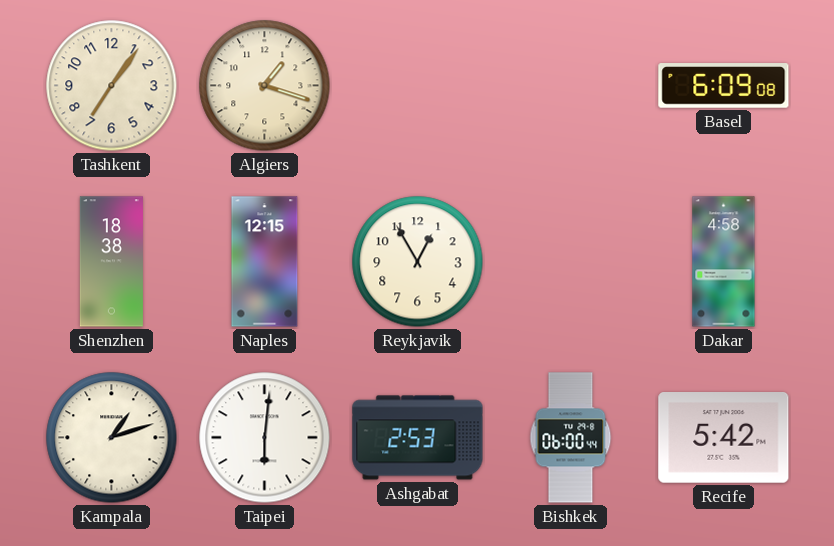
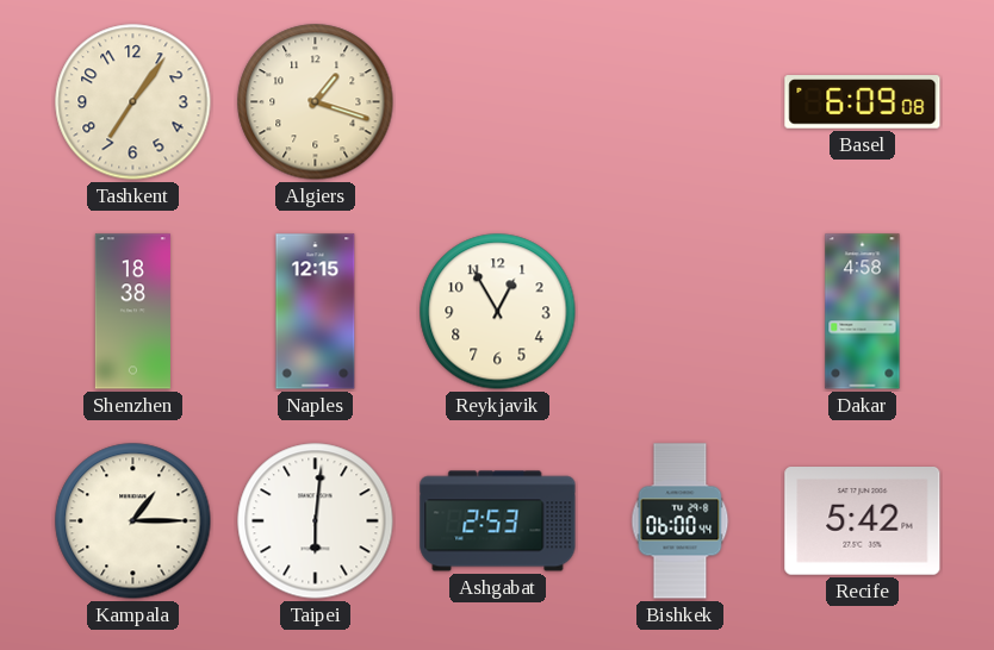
Kampala: 1:12 -> 1:15
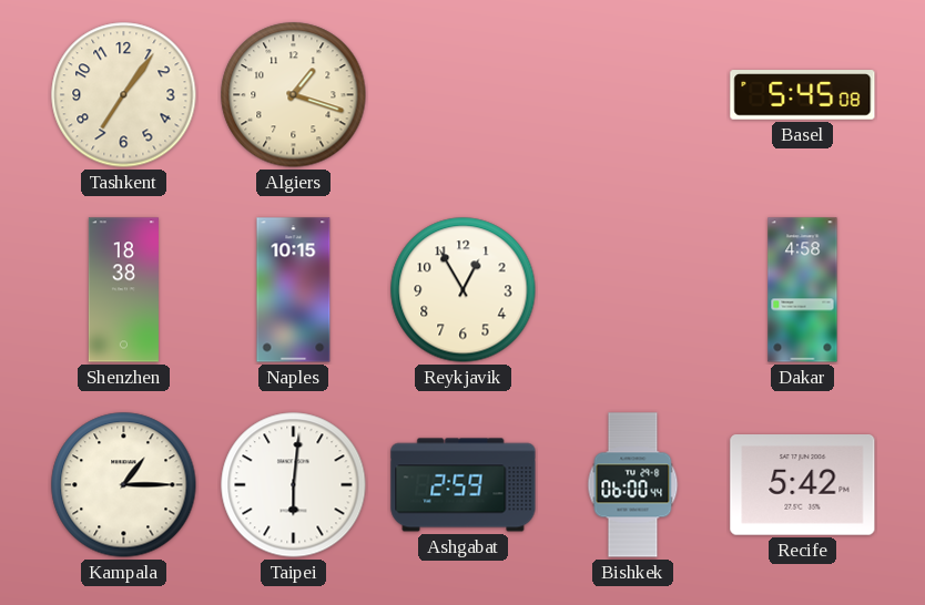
Basel: 6:09 -> 5:45
Naples: 12:15 -> 10:15
Ashgabat: 2:53 -> 2:59
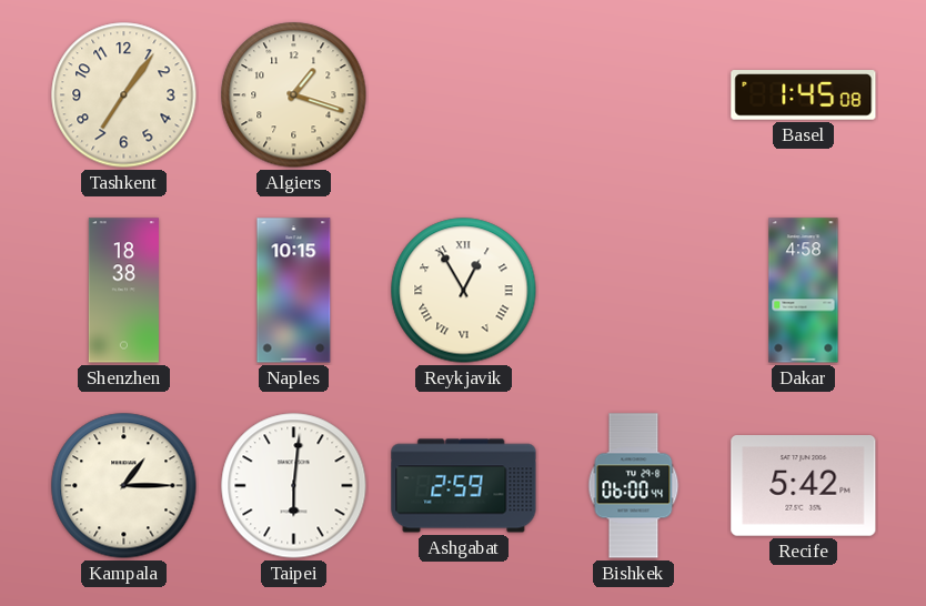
Basel: 5:45 -> 1:45
Reykjavik numerals: Arabic -> Roman
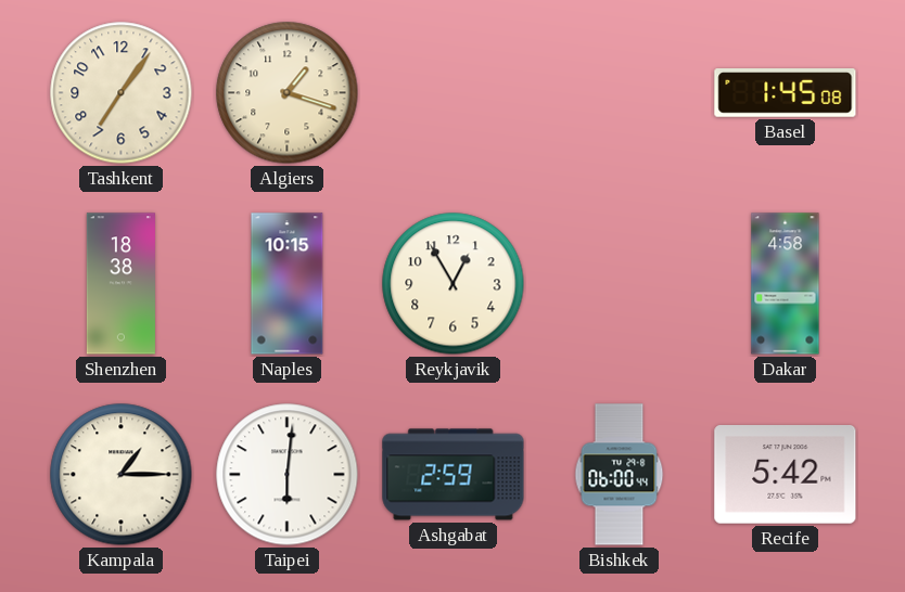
Reykjavik numerals: Roman -> Arabic
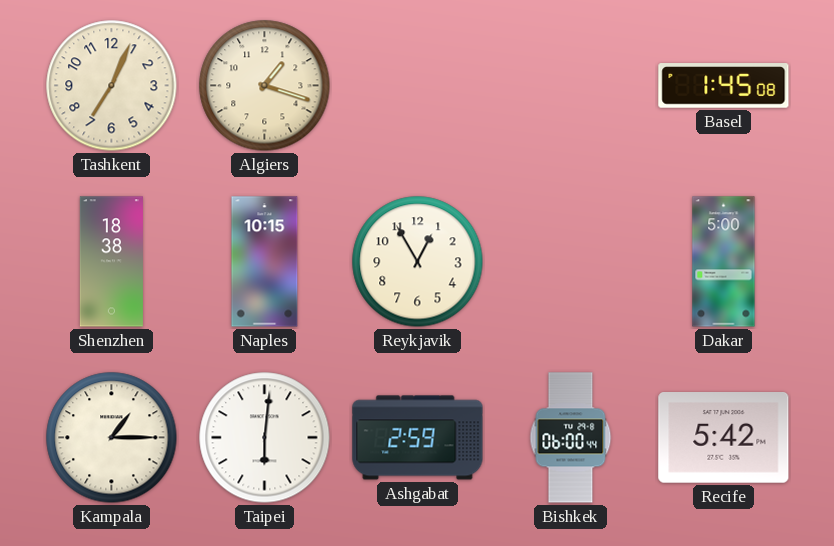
Tashkent: 7:06 -> 7:04
Dakar: 4:58 -> 5:00
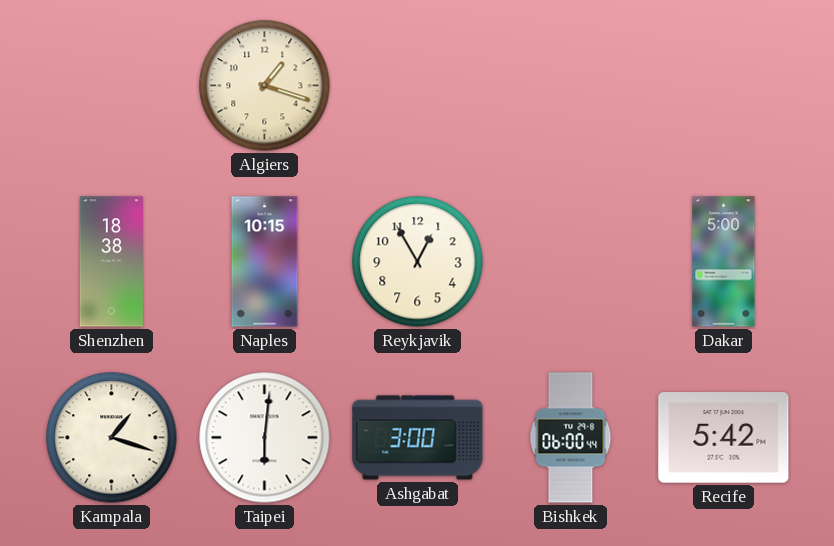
Tashkent: 7:04 -> none
Basel: 1:45 -> none
Kampala: 1:15 -> 1:18
Ashgabat: 2:59 -> 3:00
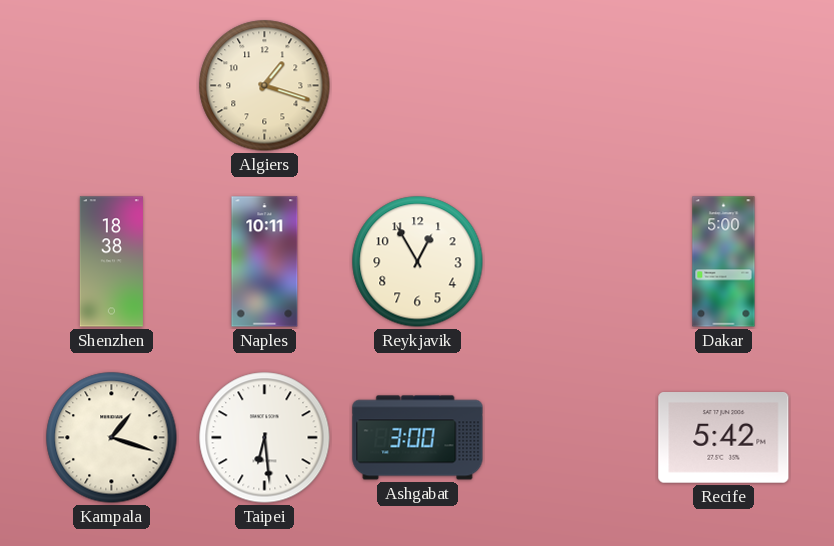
Naples: 10:15 -> 10:11
Taipei: 6:01 -> 6:29
Bishkek: 06:00 -> none
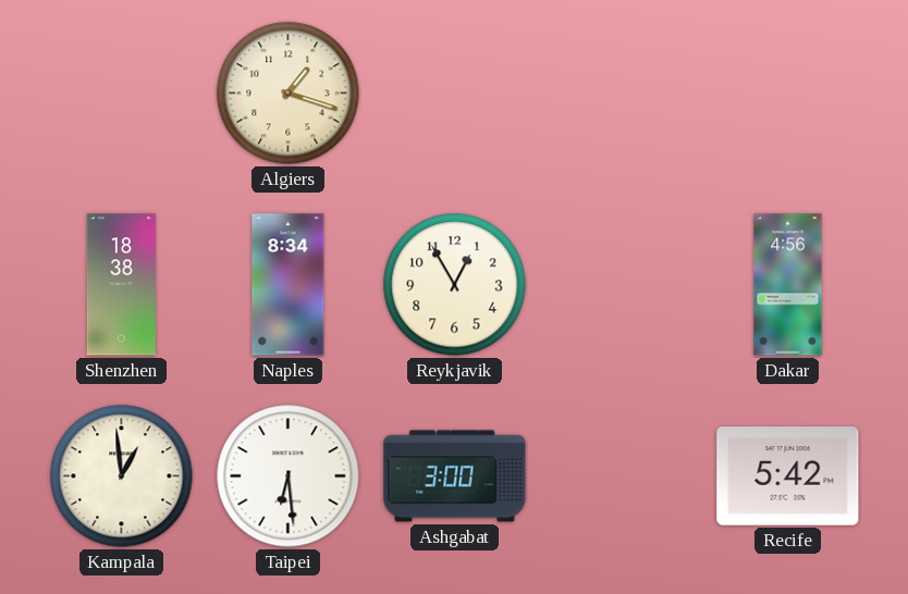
Naples: 10:11 -> 8:34
Dakar: 5:00 -> 4:56
Kampala: 1:18 -> 12:59
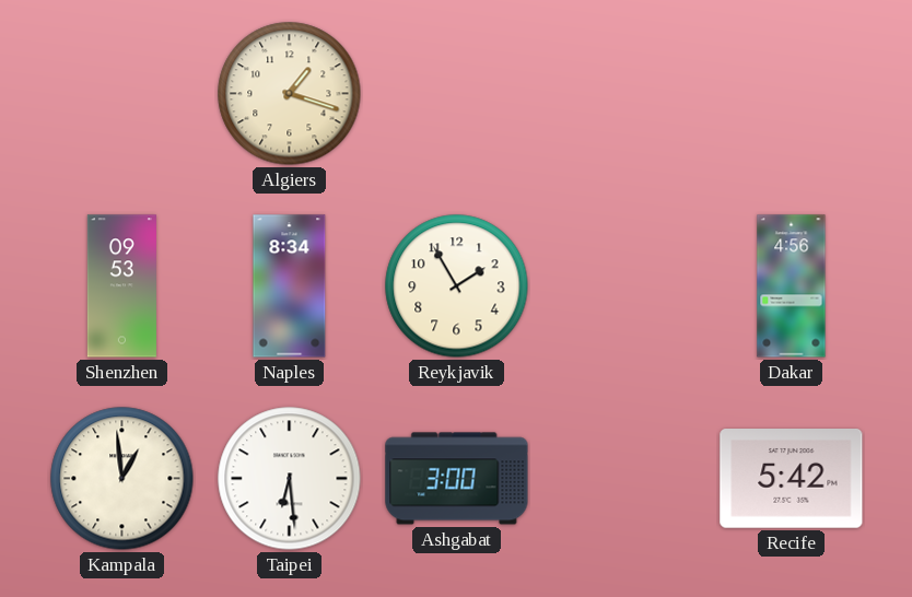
Shenzhen: 18:38 -> 09:53
Reykjavik: 12:55 -> 1:55
